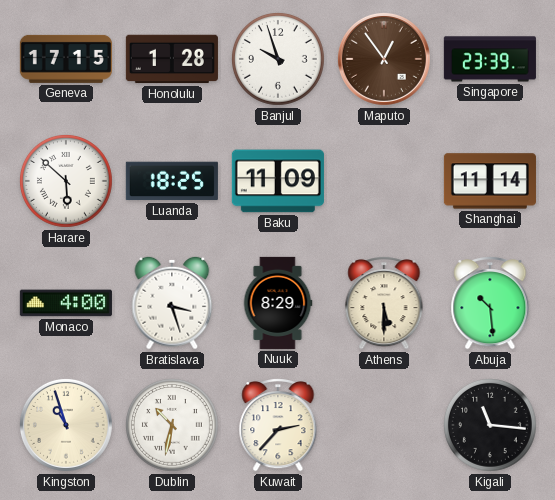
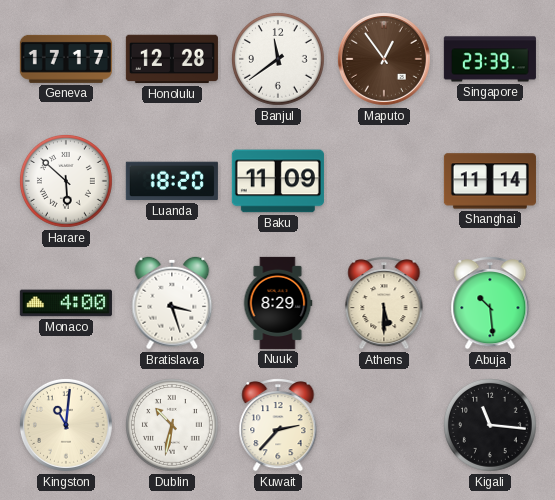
Geneva: 17:15 -> 17:17
Honolulu: 1:28 -> 12:28
Banjul: 9:57 -> 11:39
Luanda: 18:25 -> 18:20
Kingston: 10:57 -> 11:01
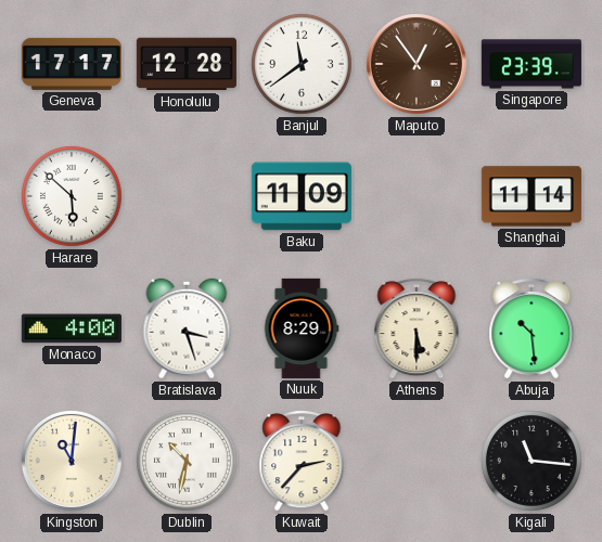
Luanda: 18:20 -> none
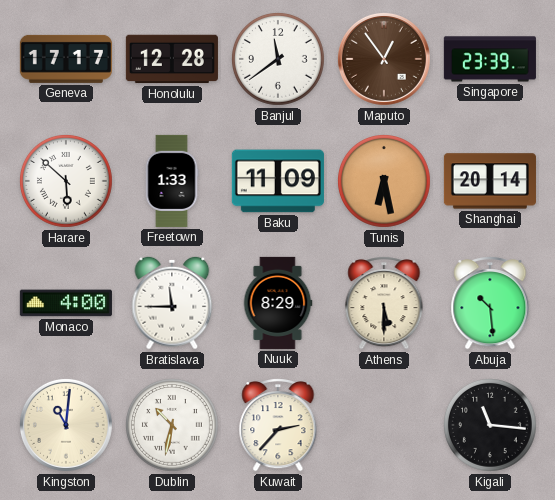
Freetown: none -> 1:33
Tunis: none -> 6:28
Shanghai: 11:14 -> 20:14
Bratislava: 3:27 -> 11:45
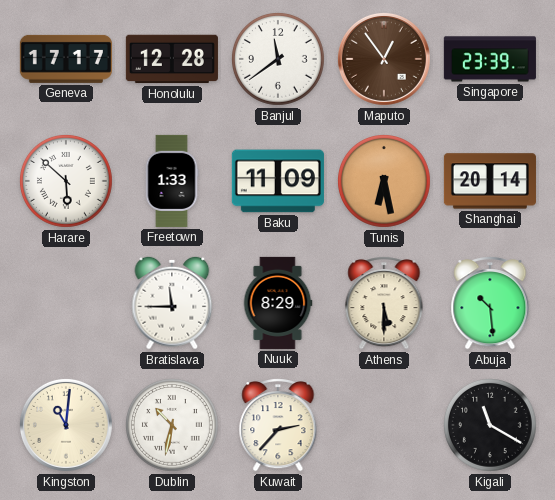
Monaco: 4:00 -> none
Kigali: 11:16 -> 11:20
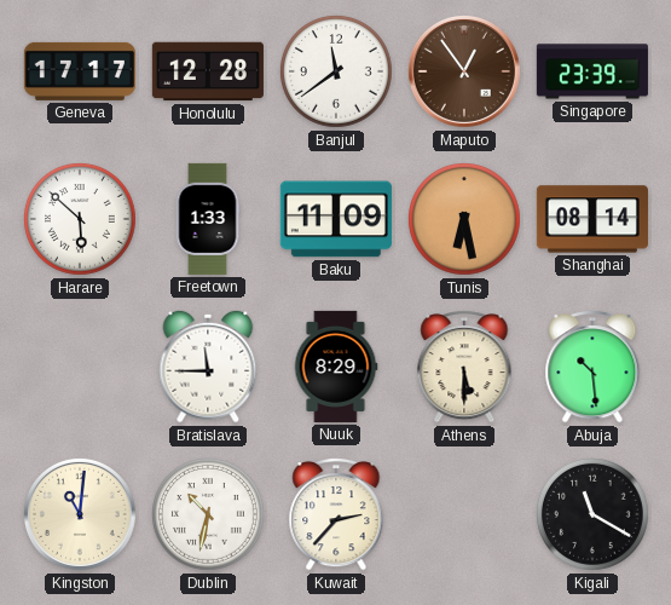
Shanghai: 20:14 -> 08:14
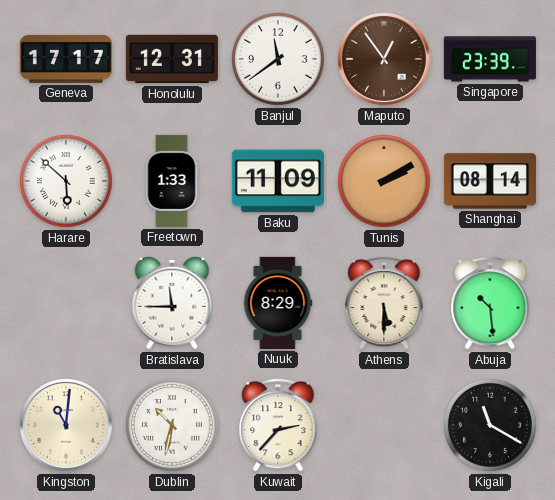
Honolulu: 12:28 -> 12:31
Tunis: 6:28 -> 2:10
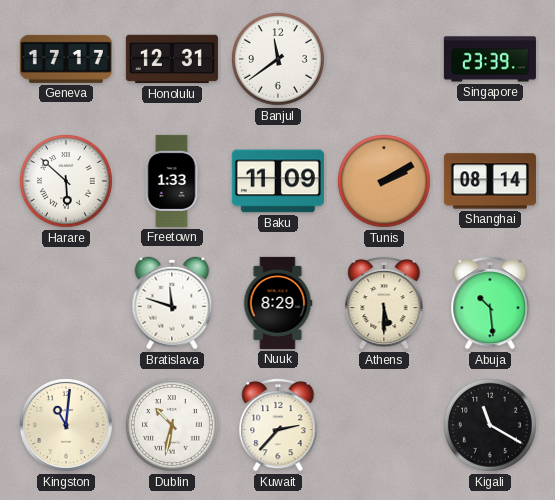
Maputo: 12:54 -> none
Bratislava: 11:45 -> 11:48
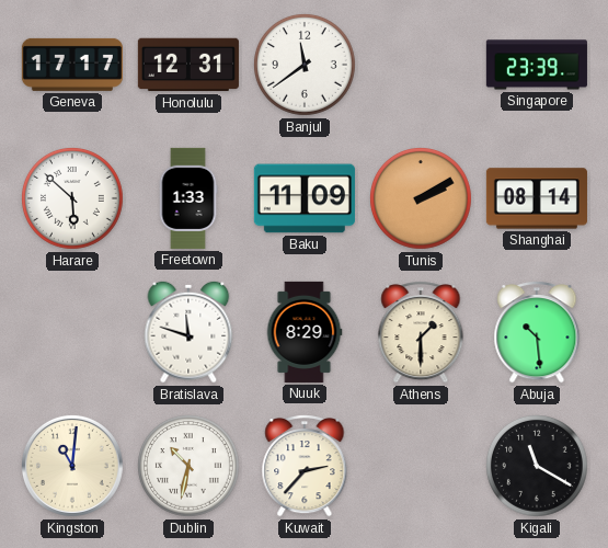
Athens: 5:30 -> 1:30
